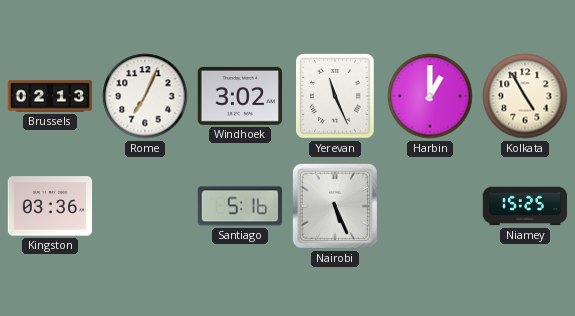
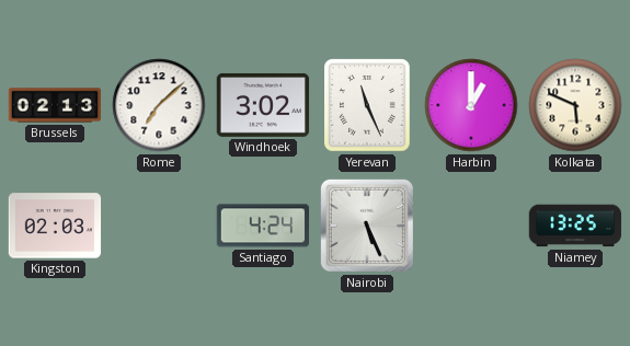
Rome: 7:04 -> 7:08
Kolkata: 4:55 -> 5:49
Kingston: 03:36 -> 02:03
Santiago: 5:16 -> 4:24
Niamey: 15:25 -> 13:25
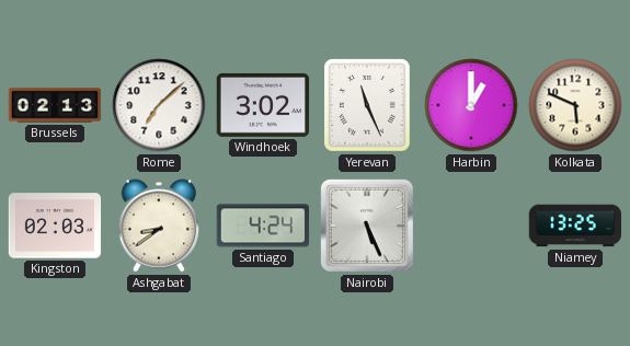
Ashgabat: none -> 8:39
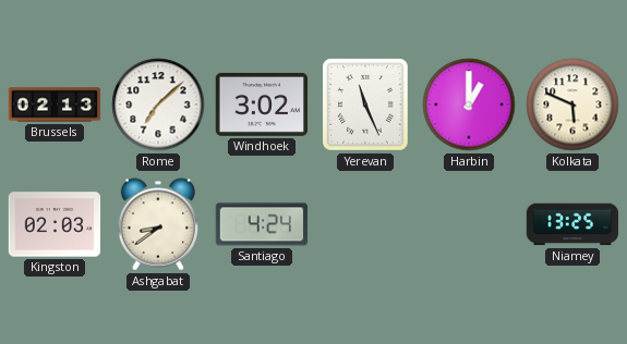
Nairobi: 5:26 -> none
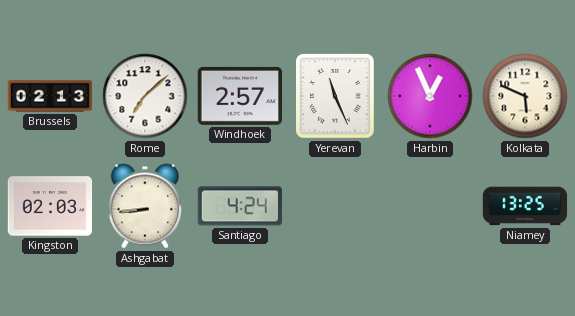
Windhoek: 3:02 -> 2:57
Harbin: 1:00 -> 12:56
Ashgabat: 8:39 -> 8:44
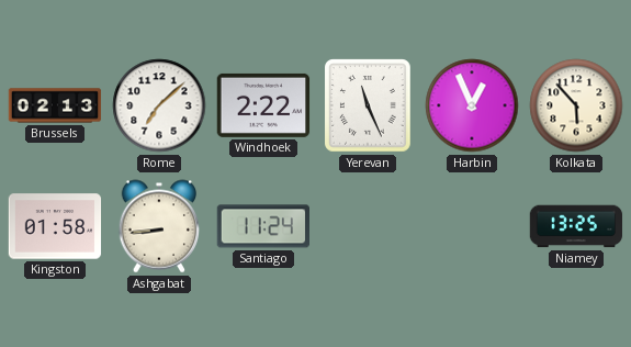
Windhoek: 2:57 -> 2:22
Kolkata: 5:49 -> 5:53
Kingston: 02:03 -> 01:58
Santiago: 4:24 -> 11:24
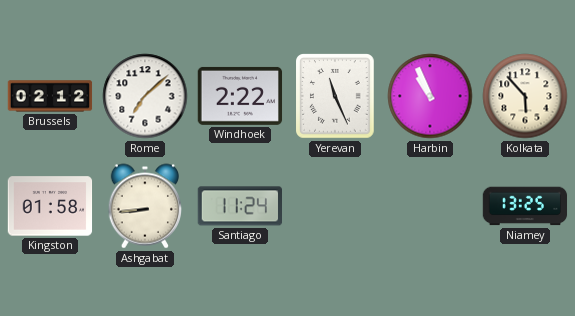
Brussels: 02:13 -> 02:12
Harbin: 12:56 -> 10:56
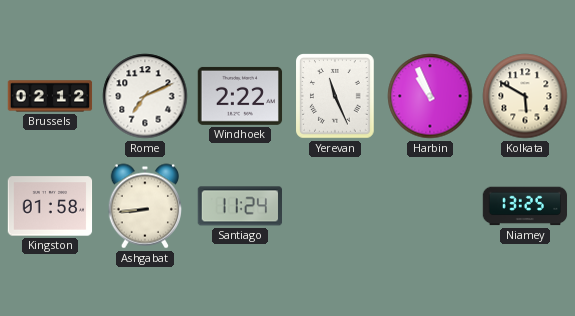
Rome: 7:08 -> 7:11
Kolkata: 5:53 -> 5:50
